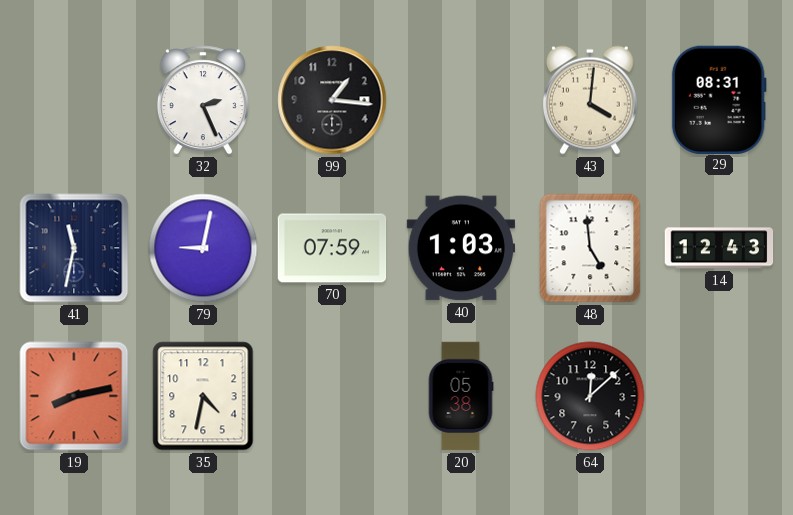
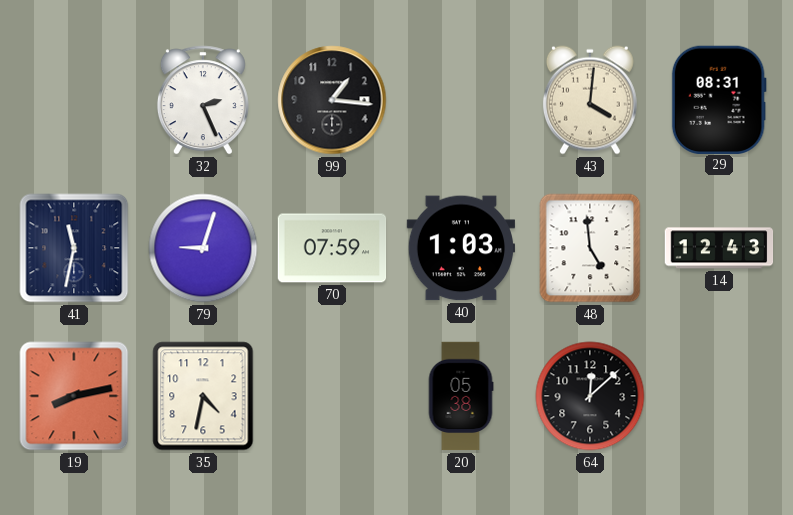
79: 9:02 -> 9:03
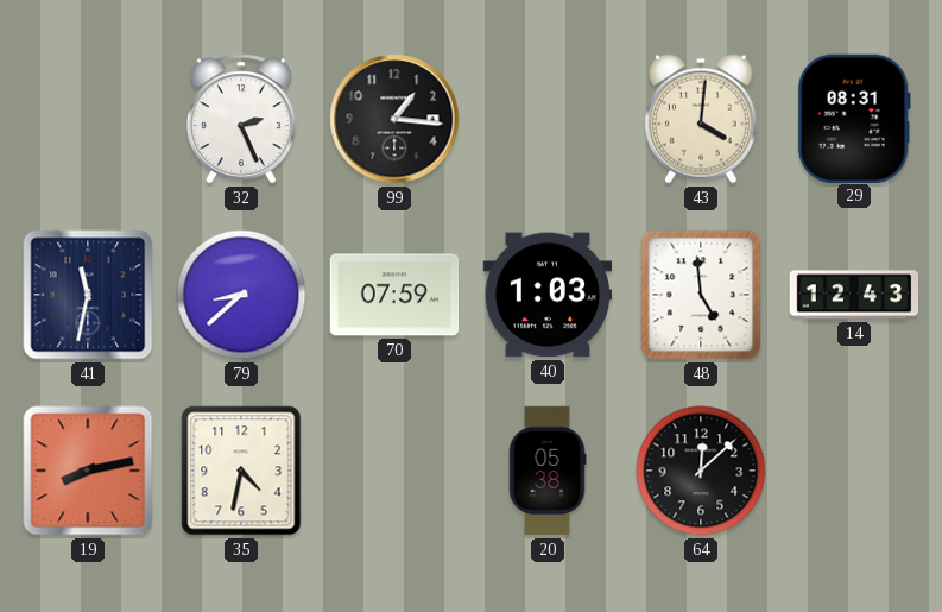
79: 9:03 -> 8:38
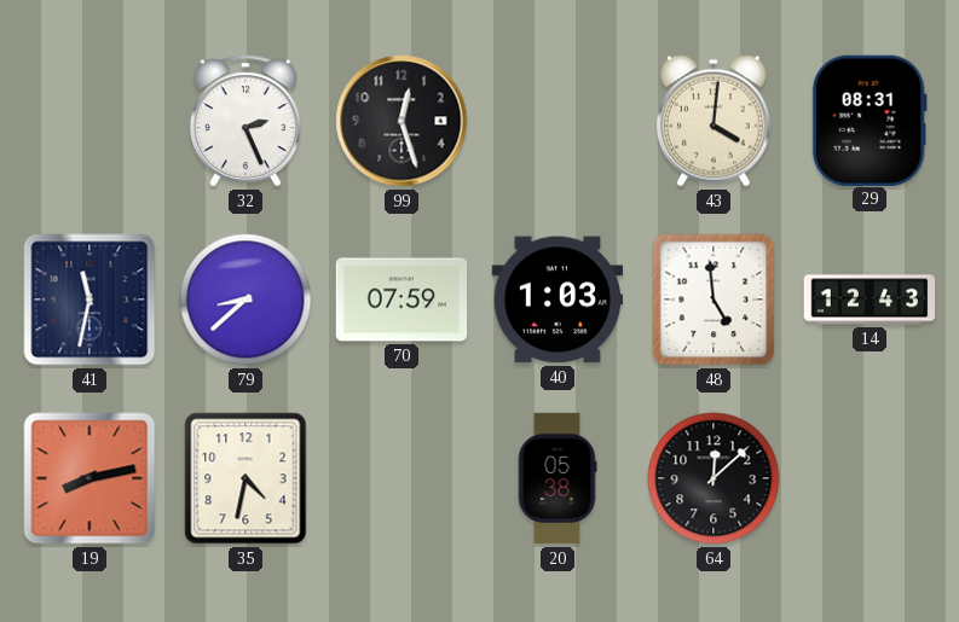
99: 1:16 -> 12:27
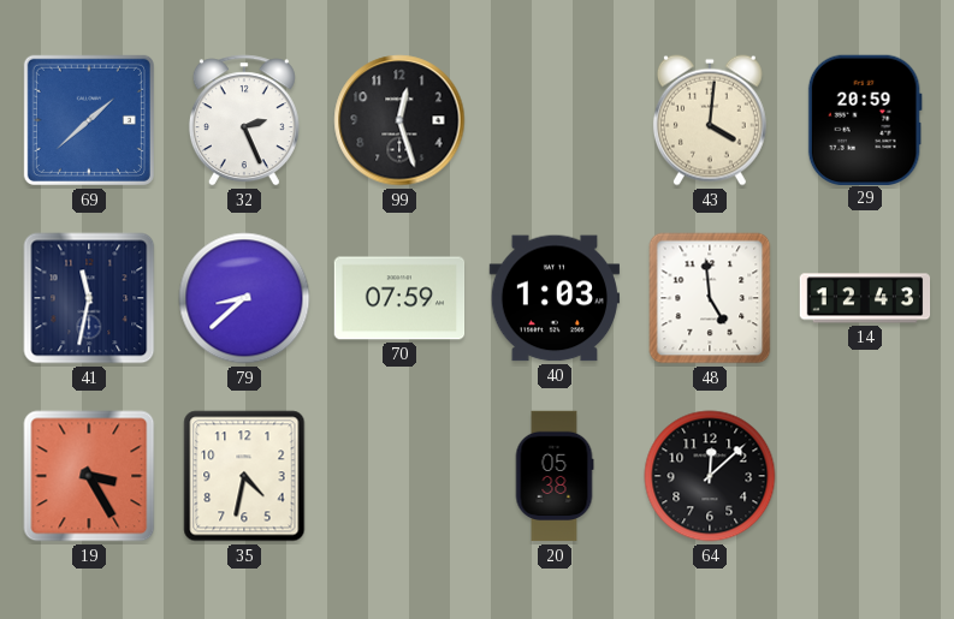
69: none -> 1:38
29: 08:31 -> 20:59
19: 8:13 -> 3:25
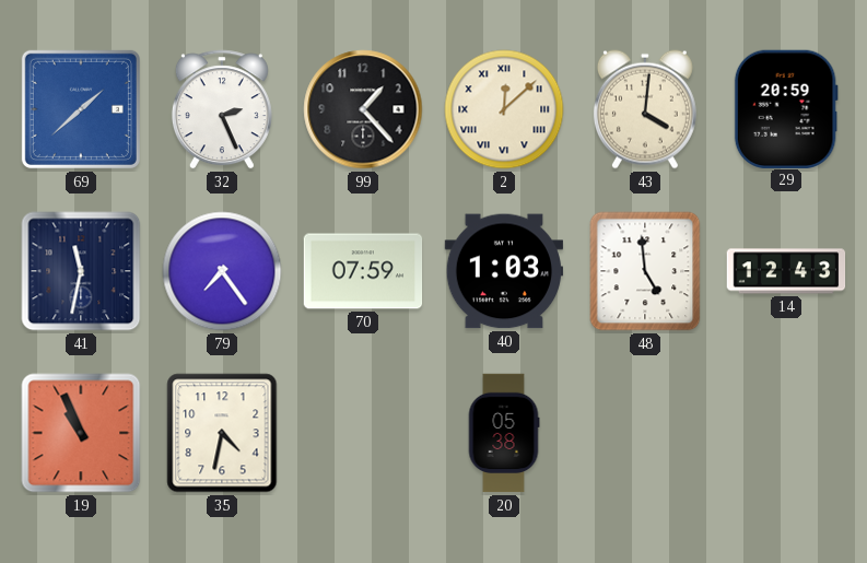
99: 12:27 -> 1:23
2: none -> 12:08
79: 8:38 -> 7:24
19: 3:25 -> 10:56
64: 12:08 -> none
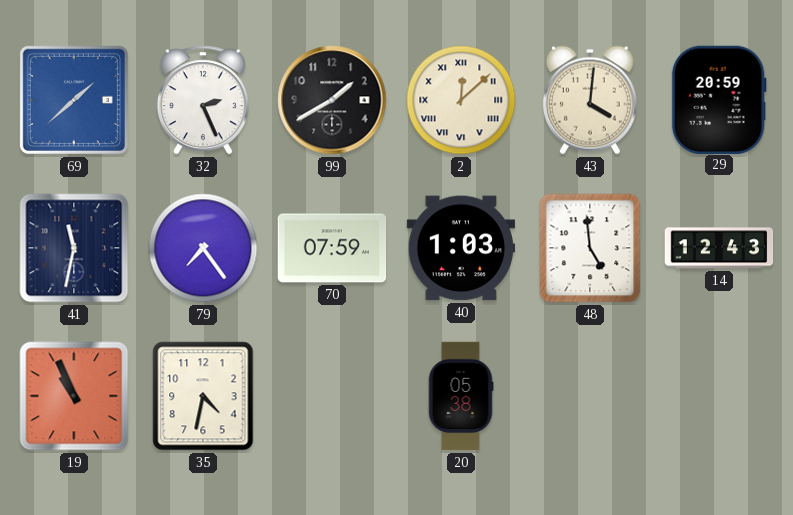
99: 1:23 -> 1:40
